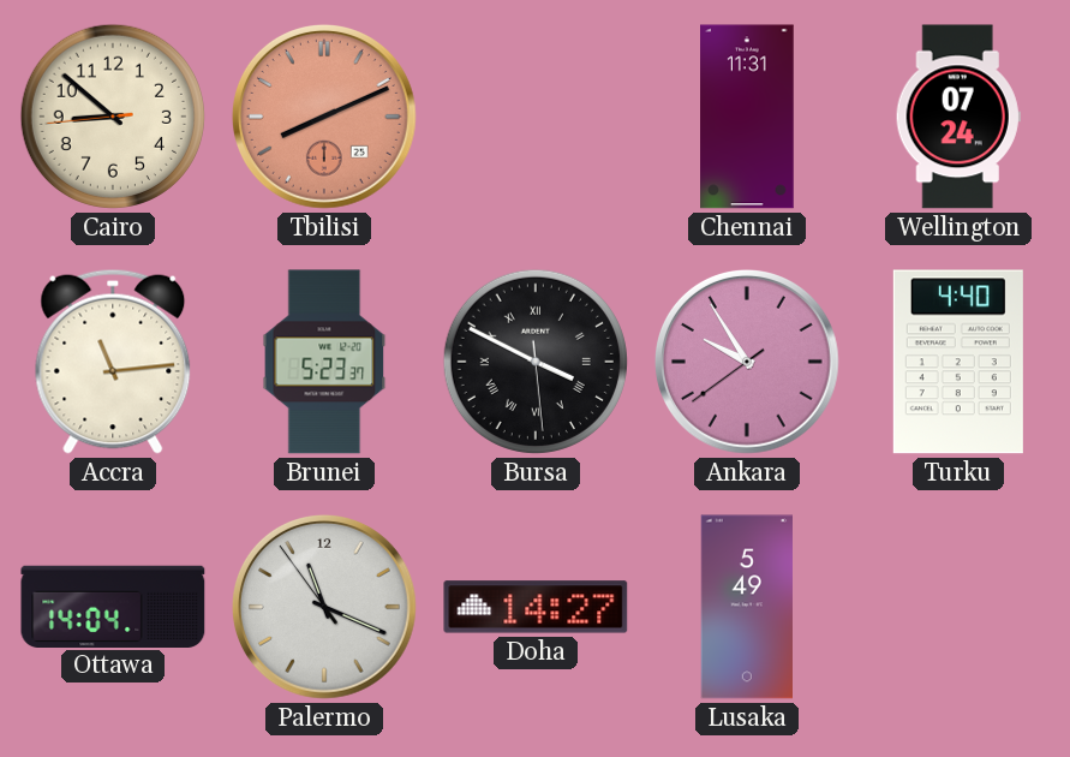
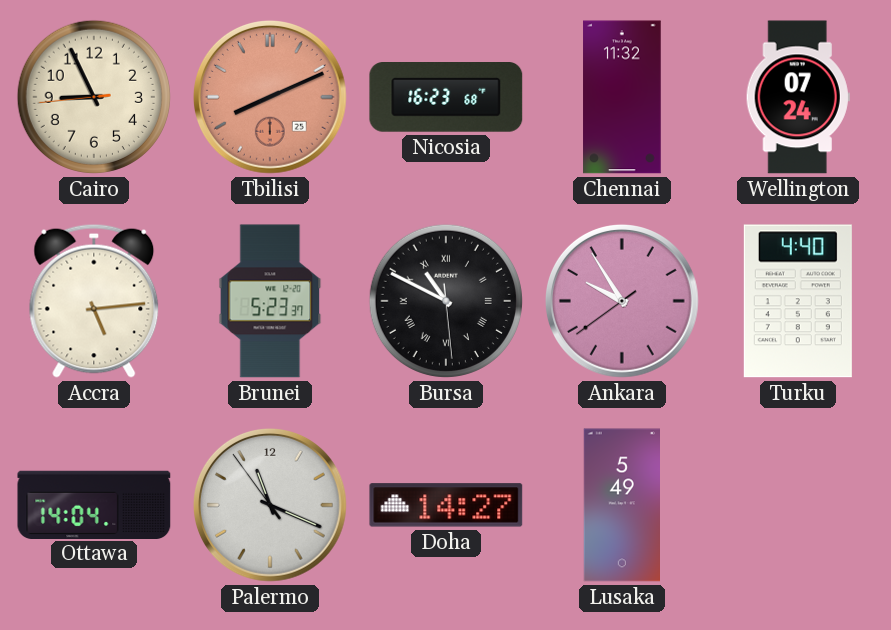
Cairo: 8:51 -> 8:55
Nicosia: none -> 16:23
Chennai: 11:31 -> 11:32
Accra: 11:14 -> 5:14
Bursa: 3:49 -> 10:49
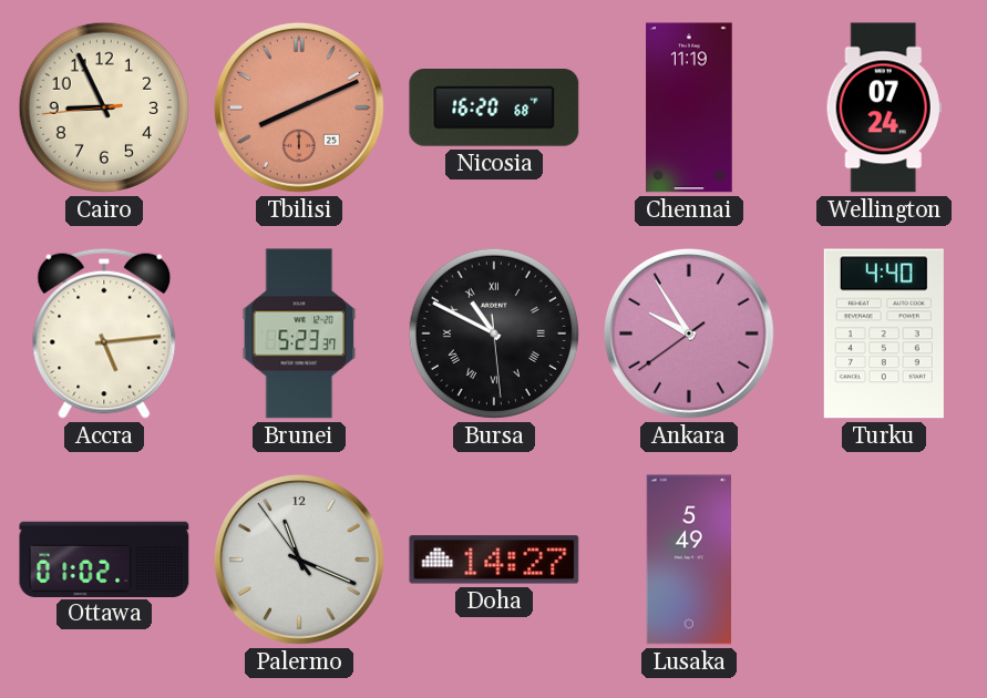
Nicosia: 16:23 -> 16:20
Chennai: 11:32 -> 11:19
Ottawa: 14:04 -> 01:02
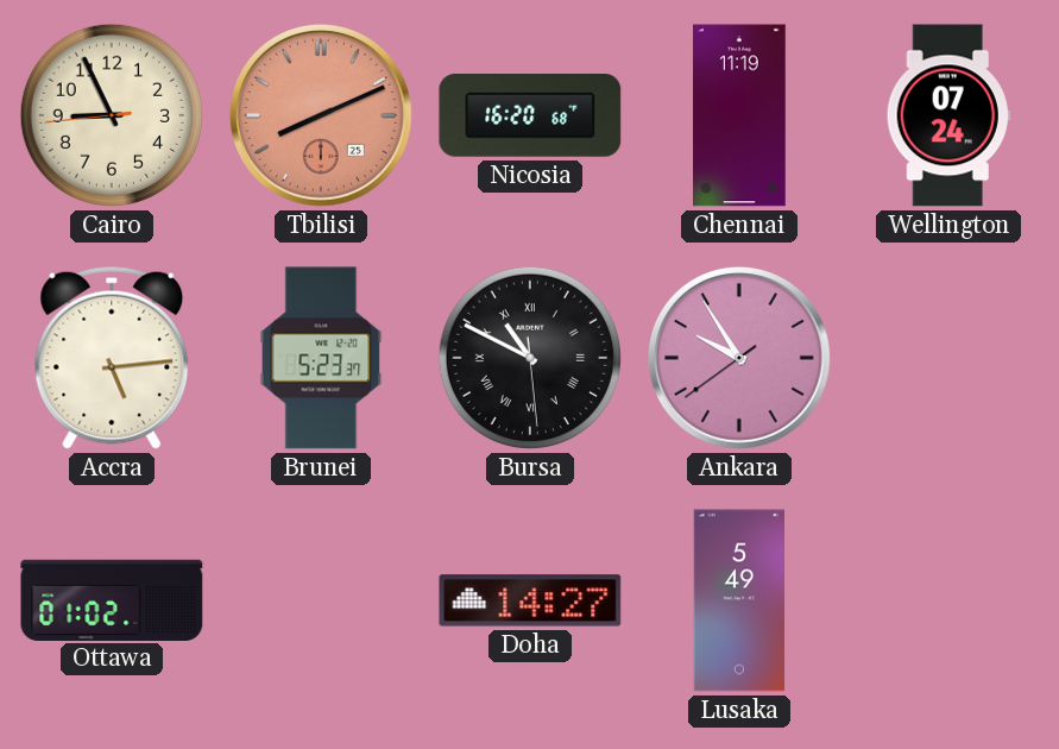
Turku: 4:40 -> none
Palermo: 11:18 -> none
